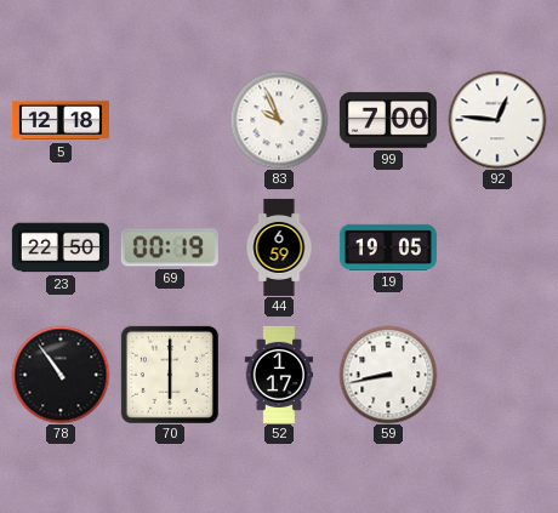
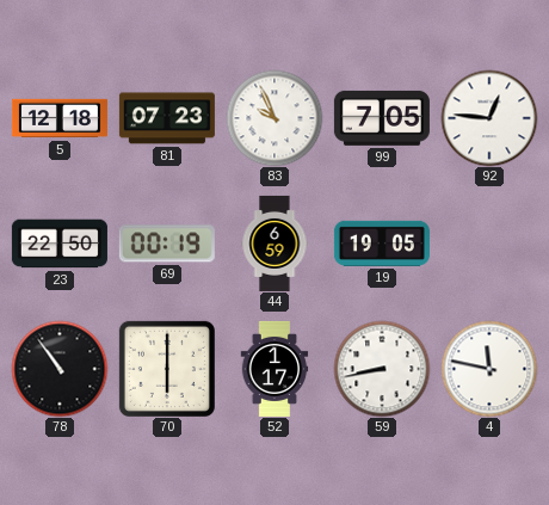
81: none -> 07:23
99: 7:00 -> 7:05
4: none -> 11:47
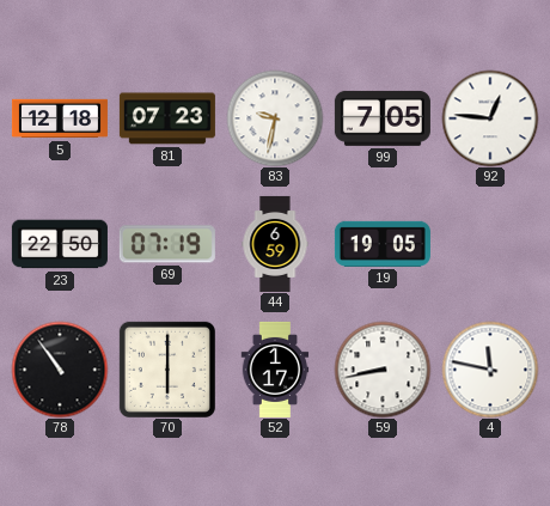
83: 9:56 -> 9:32
69: 00:19 -> 07:19
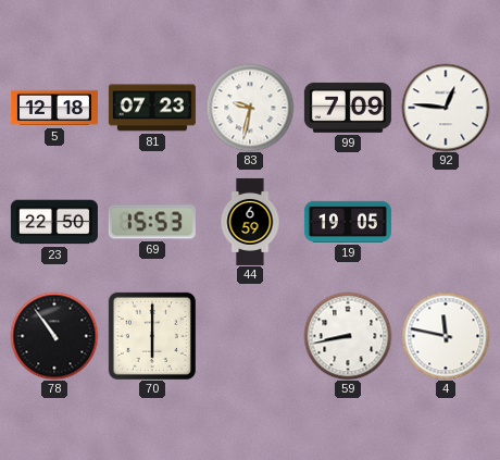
99: 7:05 -> 7:09
69: 07:19 -> 15:53
52: 1:17 -> none
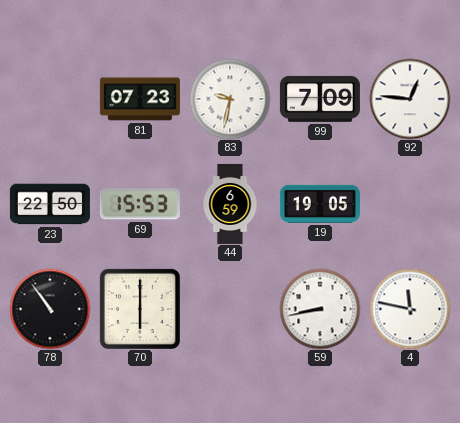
5: 12:18 -> none
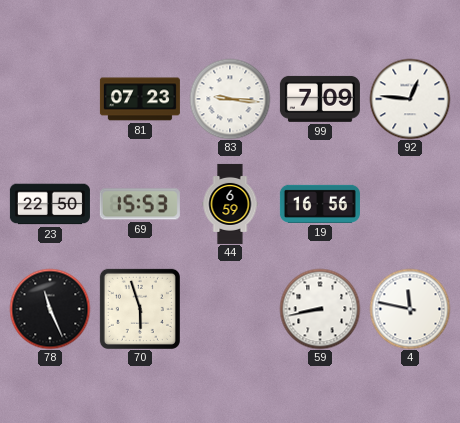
83: 9:32 -> 9:16
19: 19:05 -> 16:56
78: 10:54 -> 11:26
70: 6:00 -> 5:57
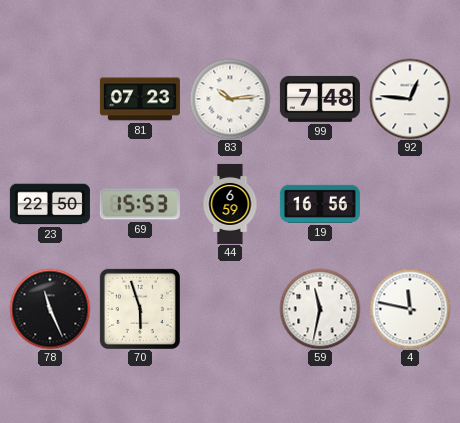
83: 9:16 -> 10:14
99: 7:09 -> 7:48
59: 8:43 -> 11:32
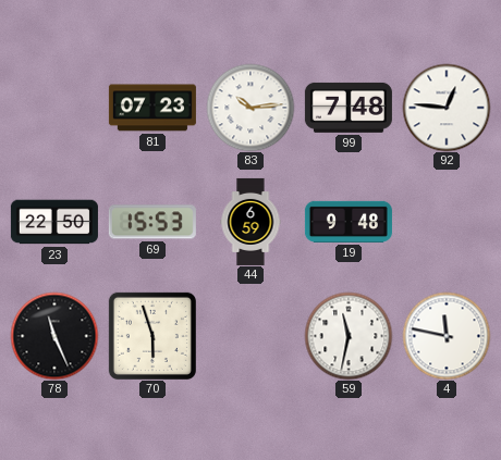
19: 16:56 -> 9:48
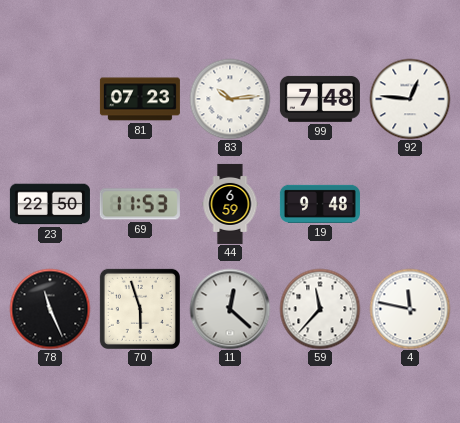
69: 15:53 -> 11:53
11: none -> 12:22
59: 11:32 -> 11:37
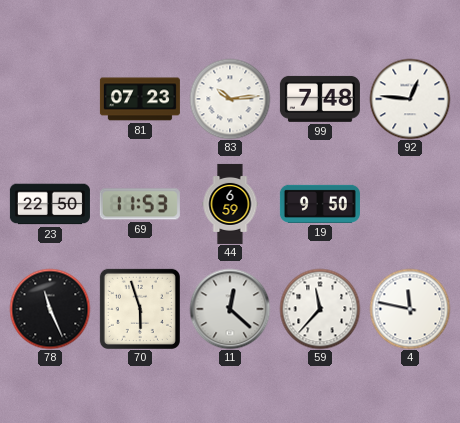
19: 9:48 -> 9:50
